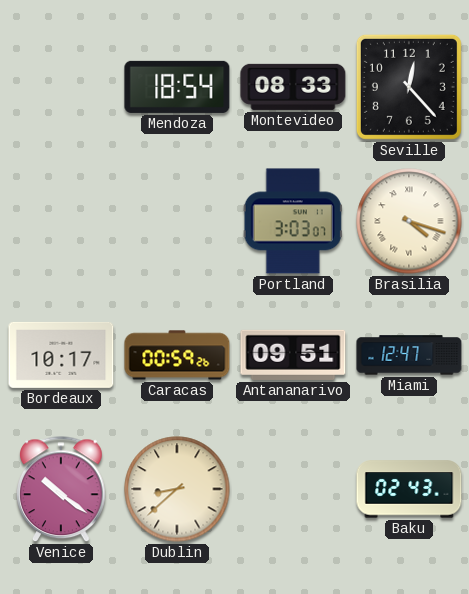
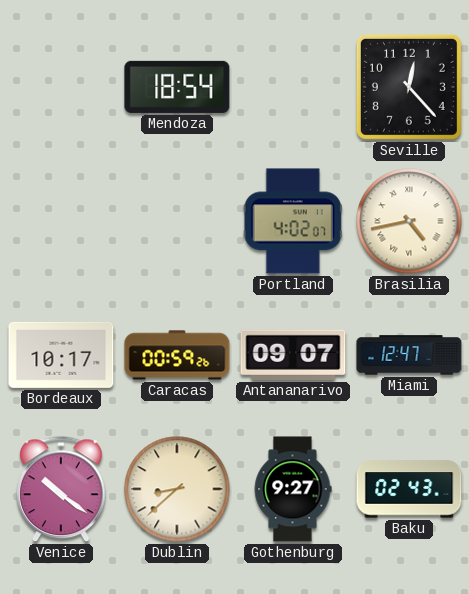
Montevideo: 08:33 -> none
Portland: 3:03 -> 4:02
Brasilia: 4:18 -> 4:43
Antananarivo: 09:51 -> 09:07
Gothenburg: none -> 9:27
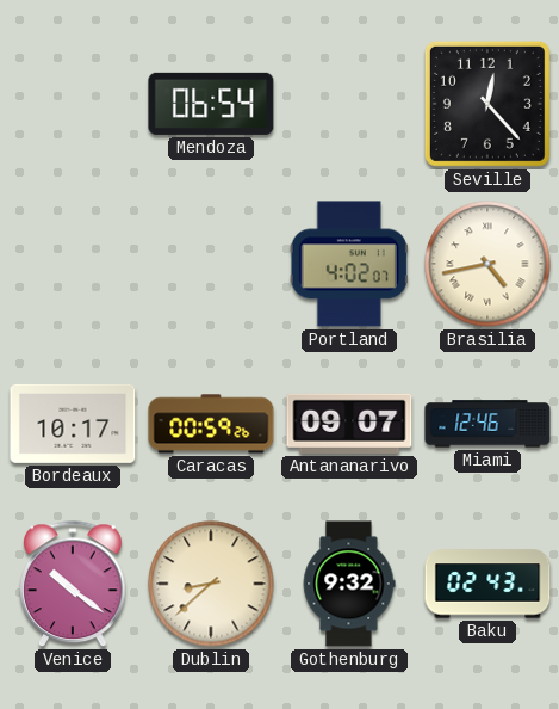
Mendoza: 18:54 -> 06:54
Miami: 12:47 -> 12:46
Gothenburg: 9:27 -> 9:32
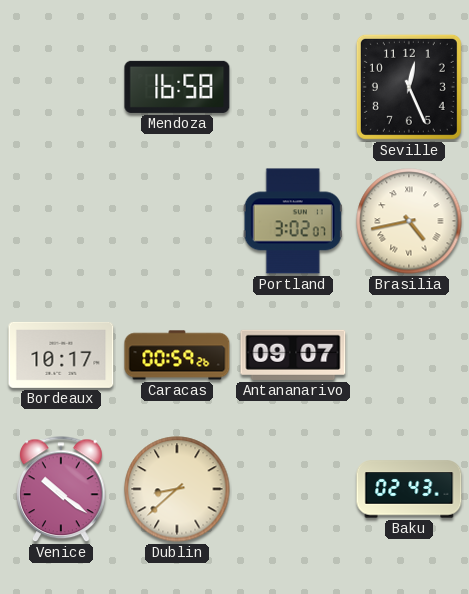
Mendoza: 06:54 -> 16:58
Seville: 12:23 -> 12:26
Portland: 4:02 -> 3:02
Miami: 12:46 -> none
Gothenburg: 9:32 -> none
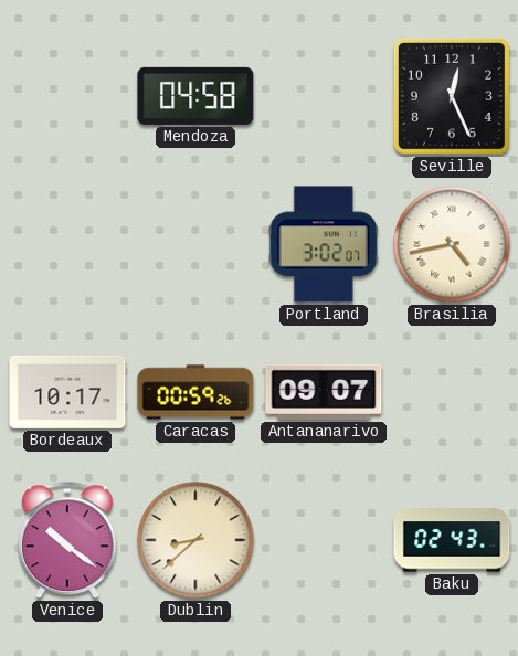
Mendoza: 16:58 -> 04:58
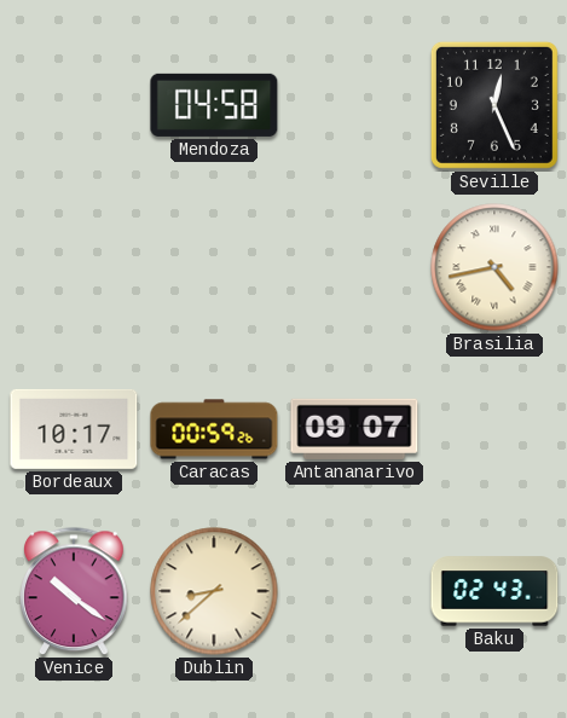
Portland: 3:02 -> none
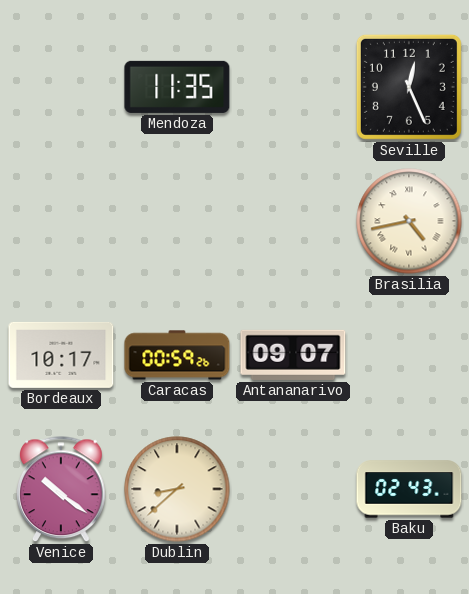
Mendoza: 04:58 -> 11:35
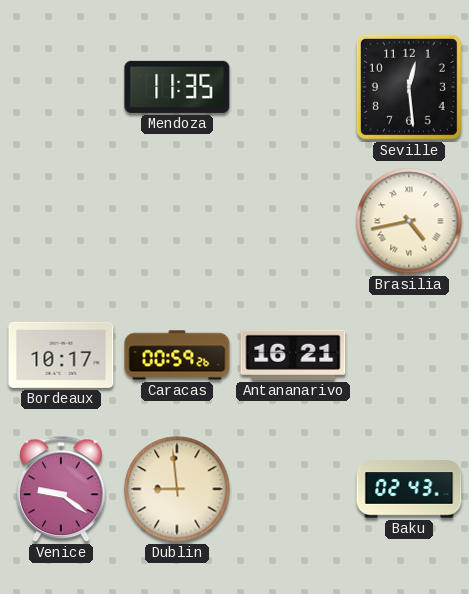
Seville: 12:26 -> 12:29
Antananarivo: 09:07 -> 16:21
Venice: 10:21 -> 9:21
Dublin: 8:38 -> 8:59
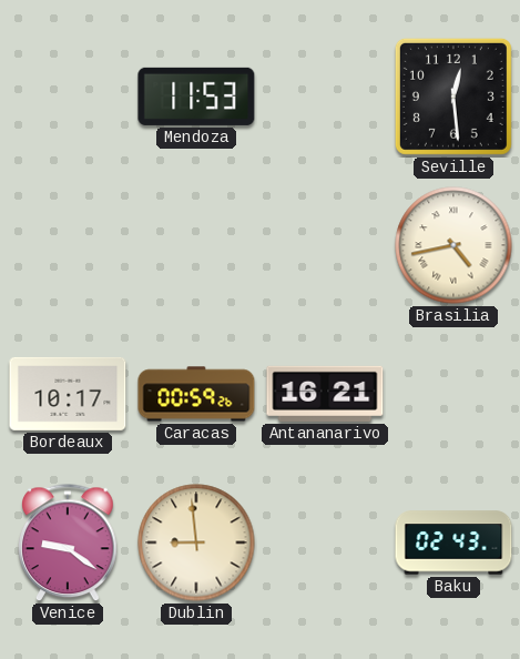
Mendoza: 11:35 -> 11:53
